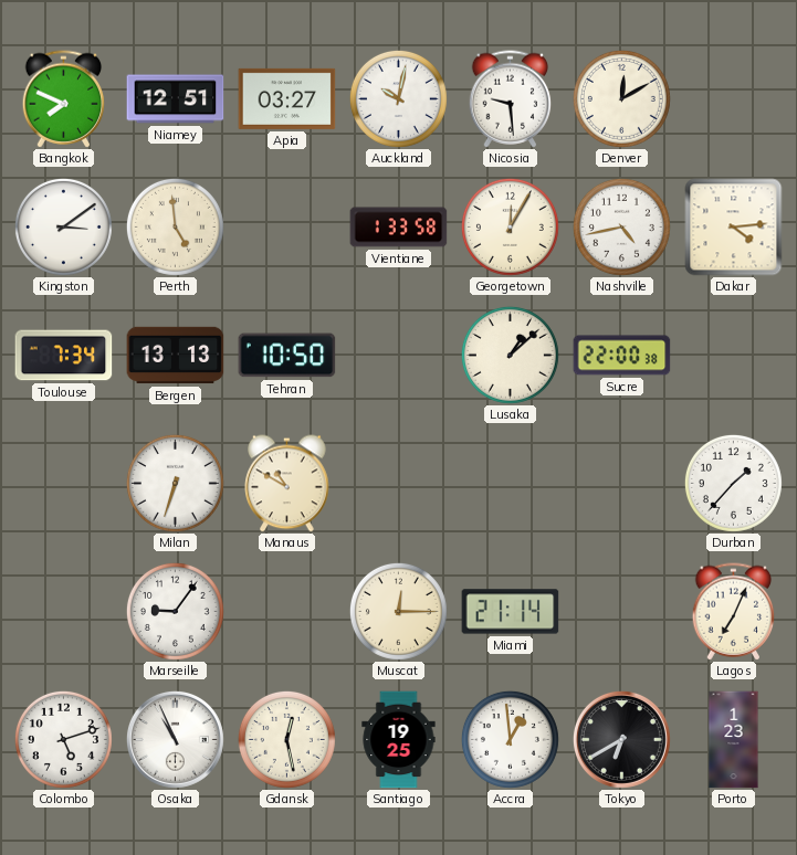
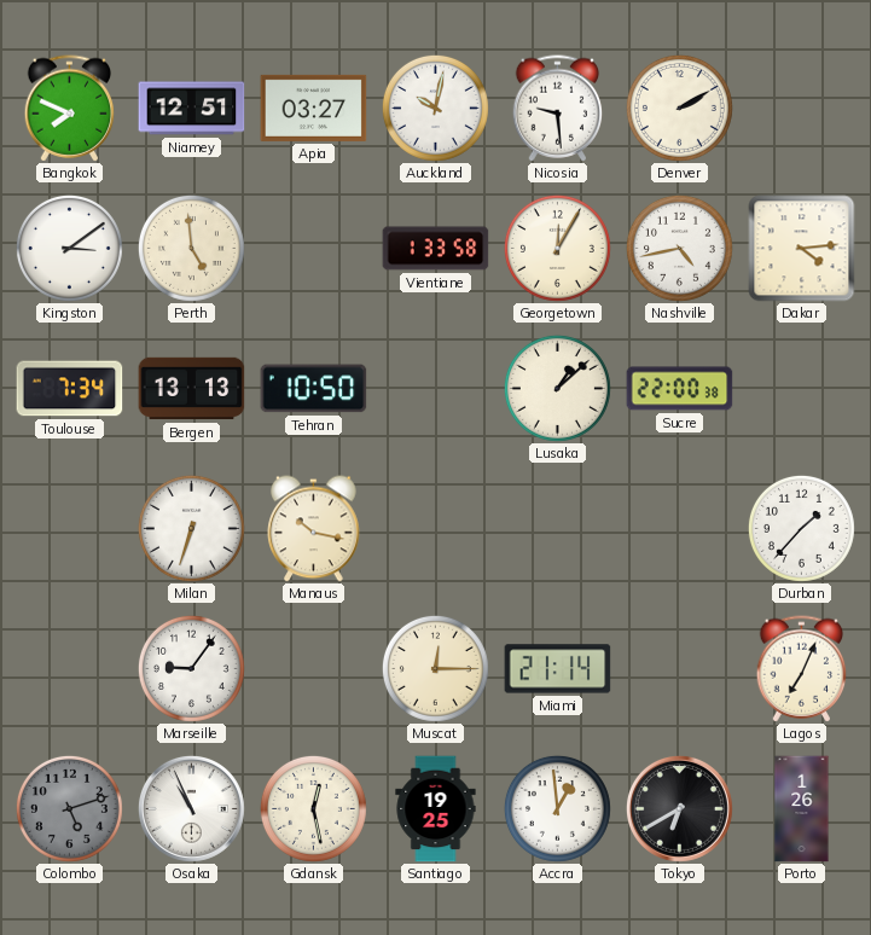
Denver: 12:10 -> 2:10
Manaus: 10:50 -> 10:17
Colombo dial: white -> grey
Porto: 1:23 -> 1:26
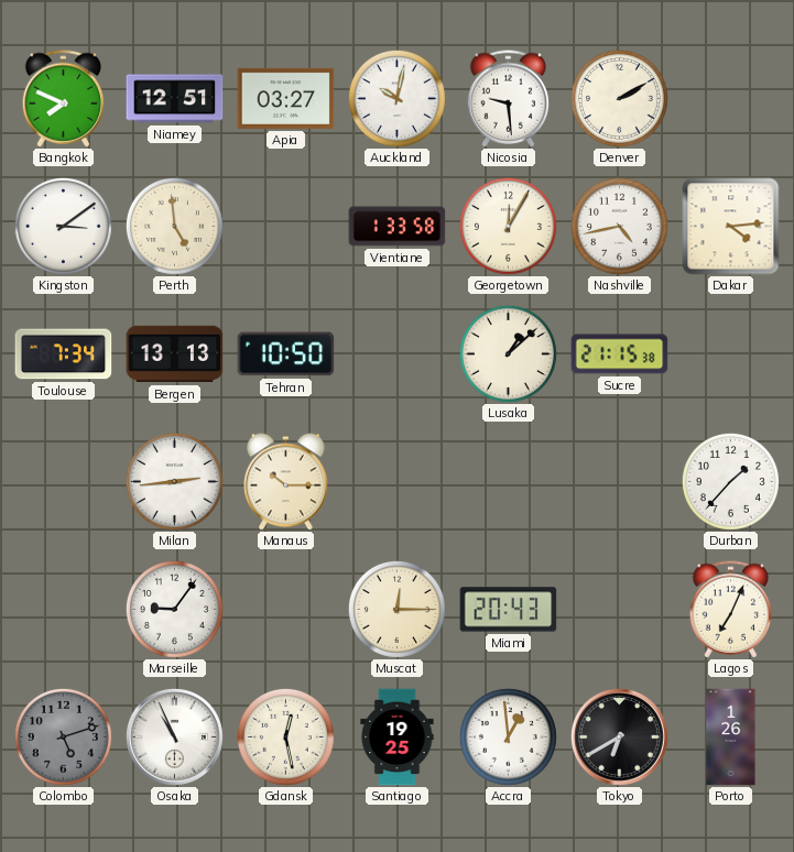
Sucre: 22:00 -> 21:15
Milan: 6:33 -> 2:44
Manaus: 10:17 -> 10:15
Miami: 21:14 -> 20:43
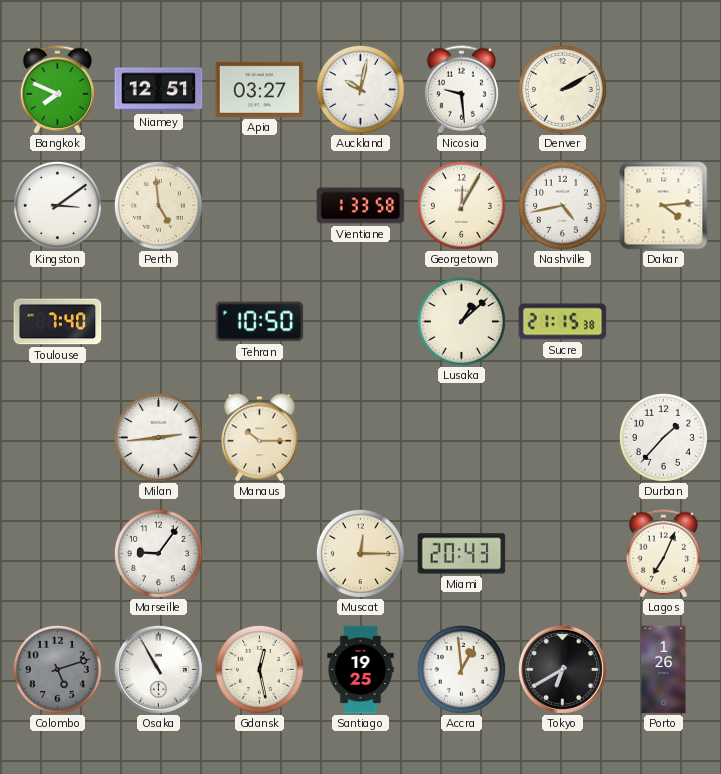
Toulouse: 7:34 -> 7:40
Bergen: 13:13 -> none
Osaka: 10:56 -> 10:55
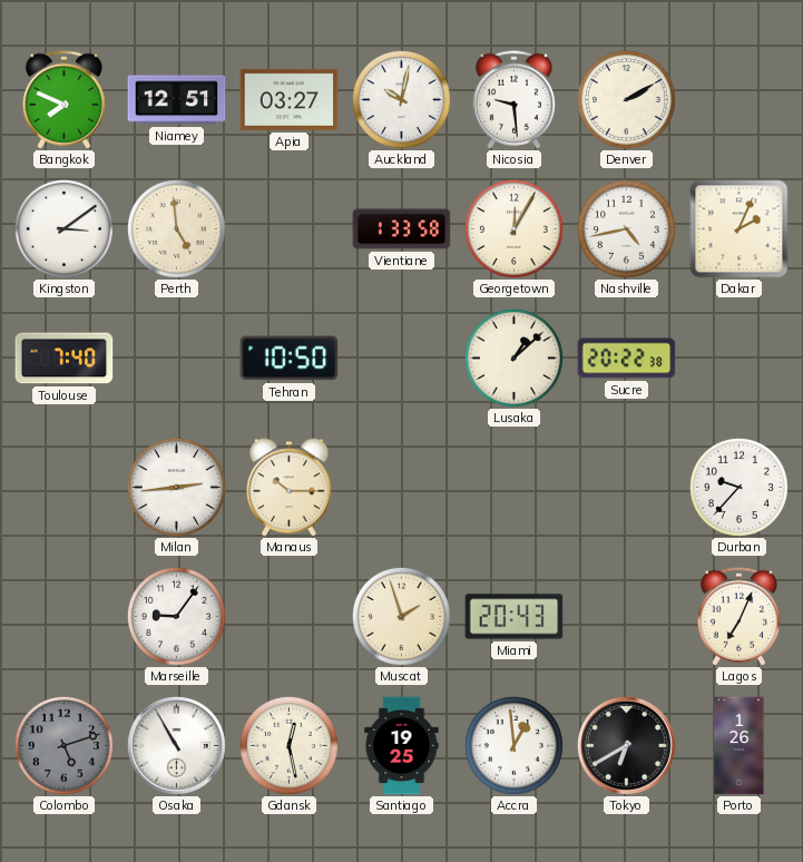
Dakar: 4:14 -> 2:04
Sucre: 21:15 -> 20:22
Durban: 1:37 -> 9:37
Muscat: 12:15 -> 1:57
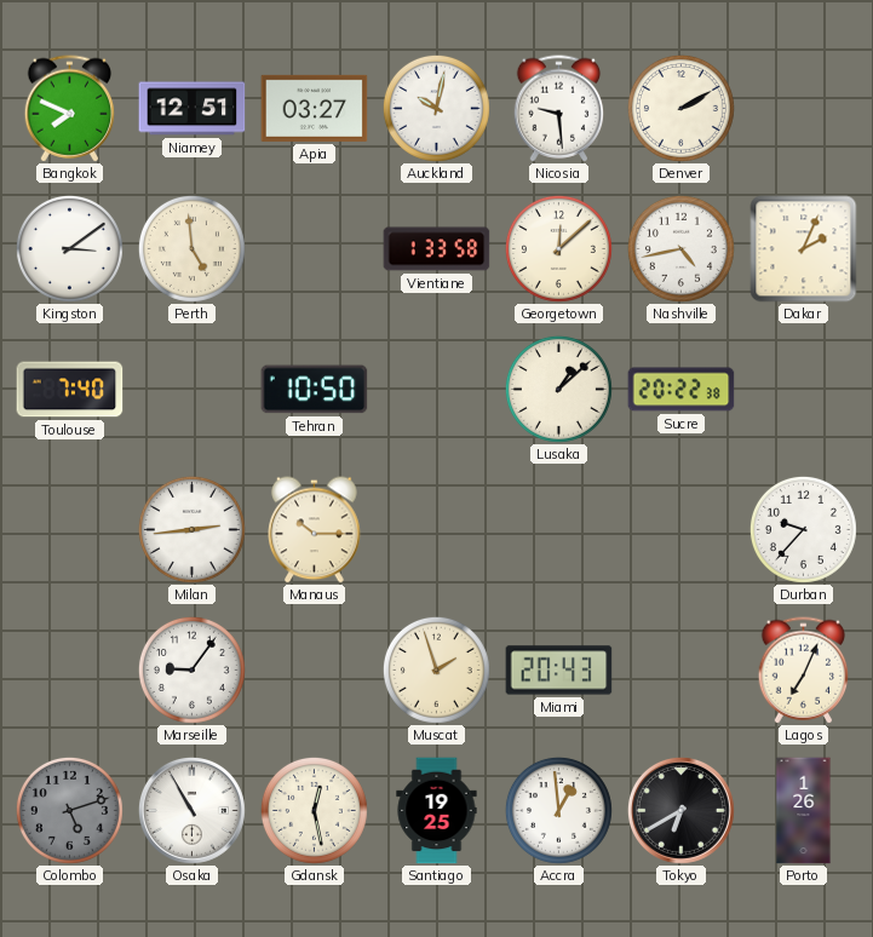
Georgetown: 12:05 -> 12:08
